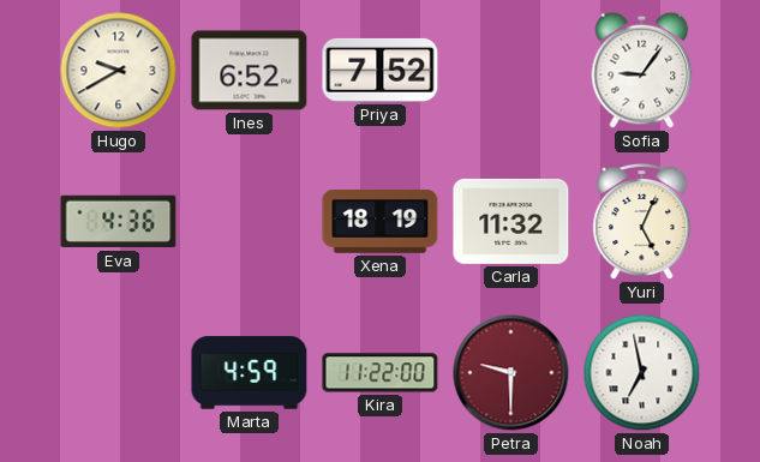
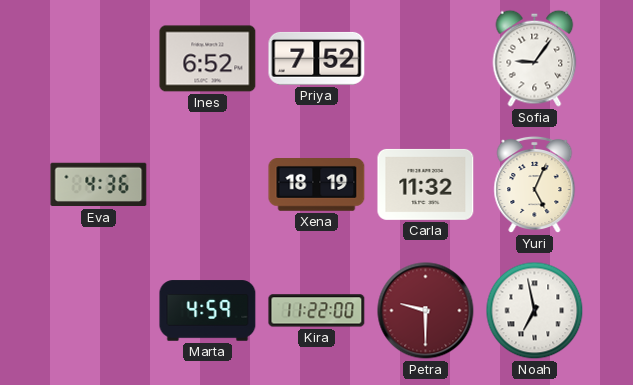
Hugo: 9:40 -> none
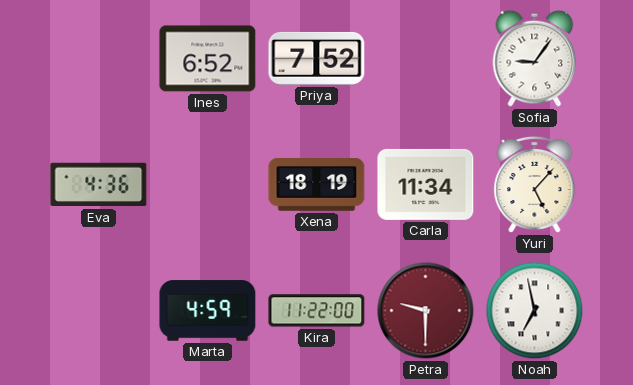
Carla: 11:32 -> 11:34
Yuri: 5:04 -> 5:07
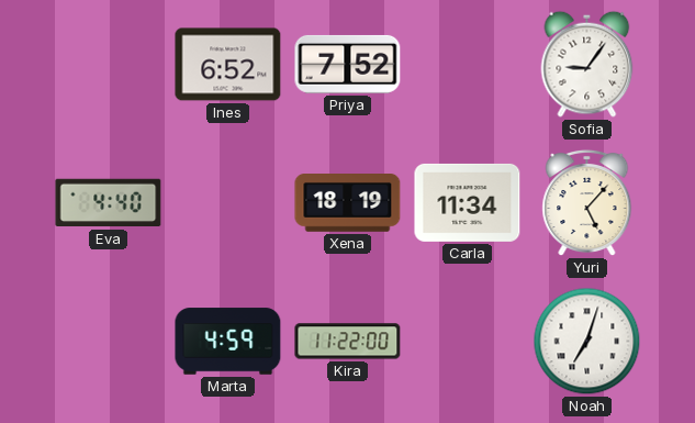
Eva: 4:36 -> 4:40
Petra: 9:30 -> none
Noah: 6:58 -> 7:03
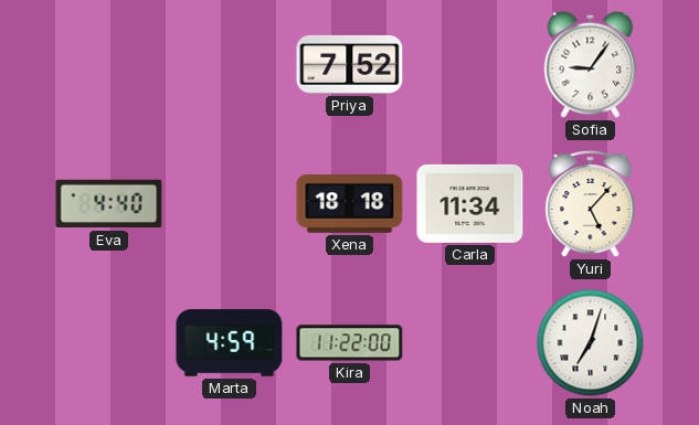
Ines: 6:52 -> none
Xena: 18:19 -> 18:18
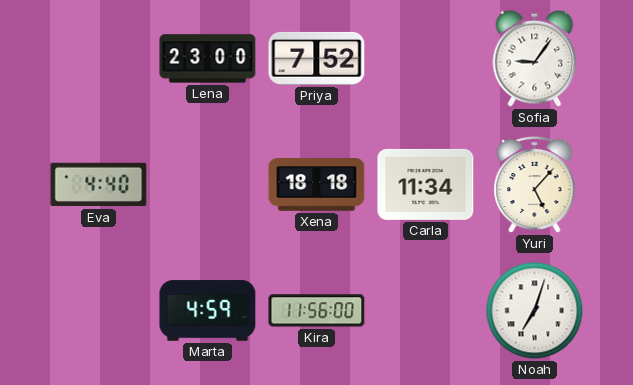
Lena: none -> 23:00
Kira: 11:22 -> 11:56
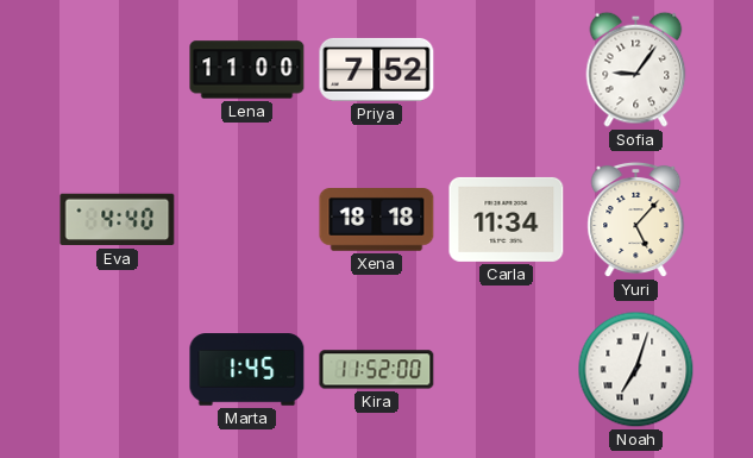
Lena: 23:00 -> 11:00
Marta: 4:59 -> 1:45
Kira: 11:56 -> 11:52
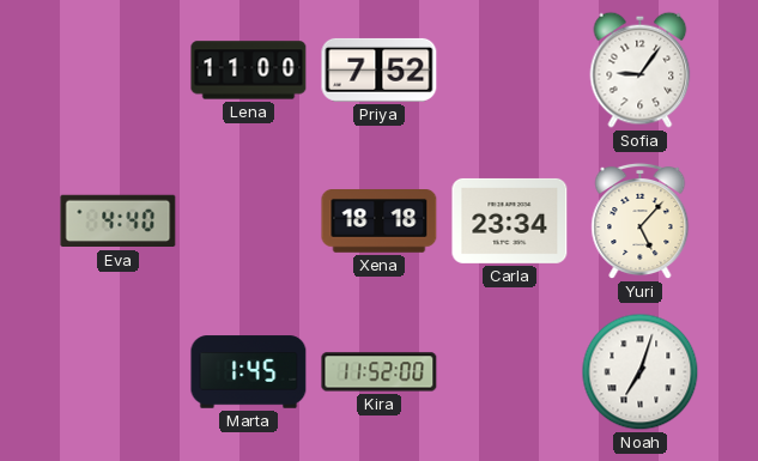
Carla: 11:34 -> 23:34
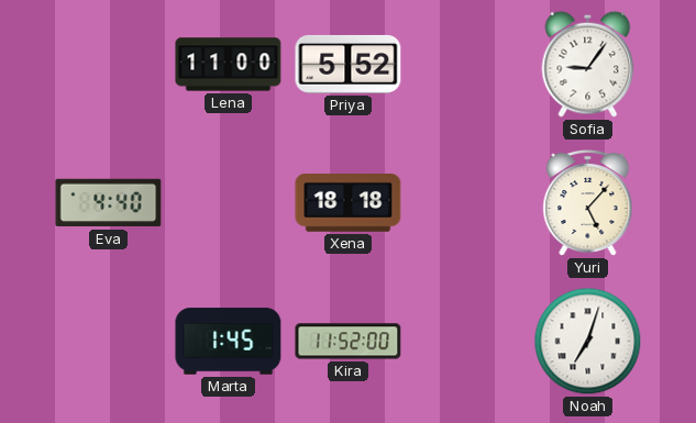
Priya: 7:52 -> 5:52
Carla: 23:34 -> none
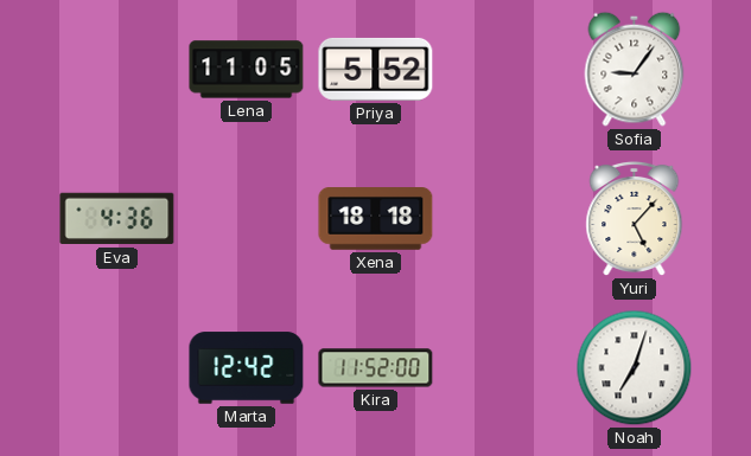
Lena: 11:00 -> 11:05
Eva: 4:40 -> 4:36
Marta: 1:45 -> 12:42
